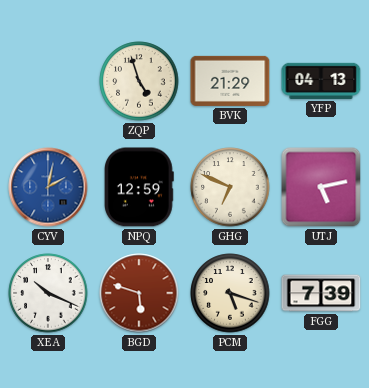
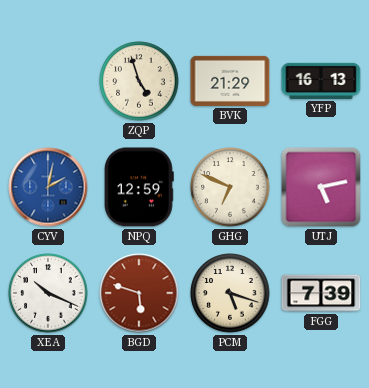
YFP: 04:13 -> 16:13
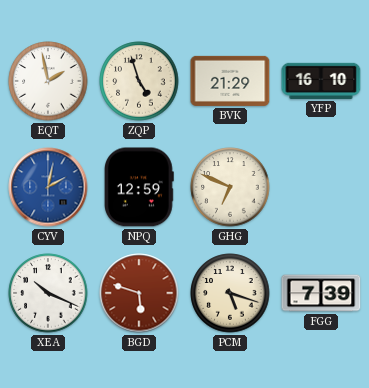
EQT: none -> 1:58
YFP: 16:13 -> 16:10
UTJ: 5:13 -> none
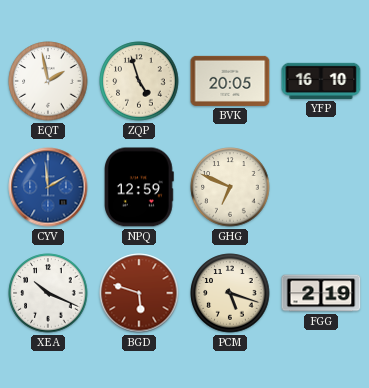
BVK: 21:29 -> 20:05
CYV: 2:02 -> 1:59
FGG: 7:39 -> 2:19
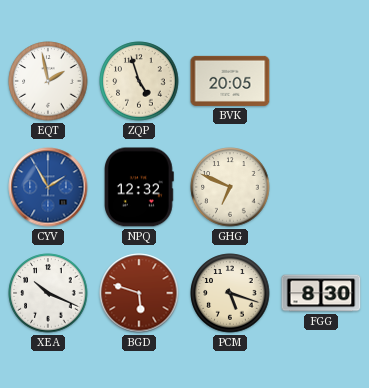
YFP: 16:10 -> none
CYV: 1:59 -> 1:55
NPQ: 12:59 -> 12:32
FGG: 2:19 -> 8:30
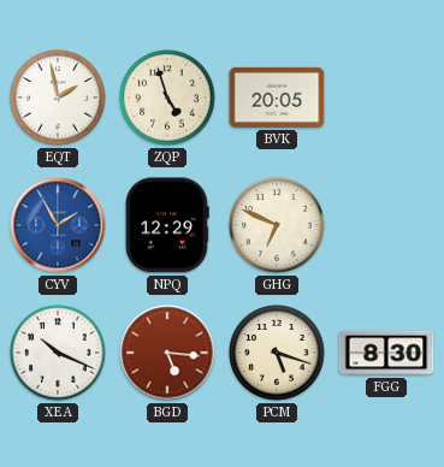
NPQ: 12:32 -> 12:29
BGD: 5:48 -> 5:16
